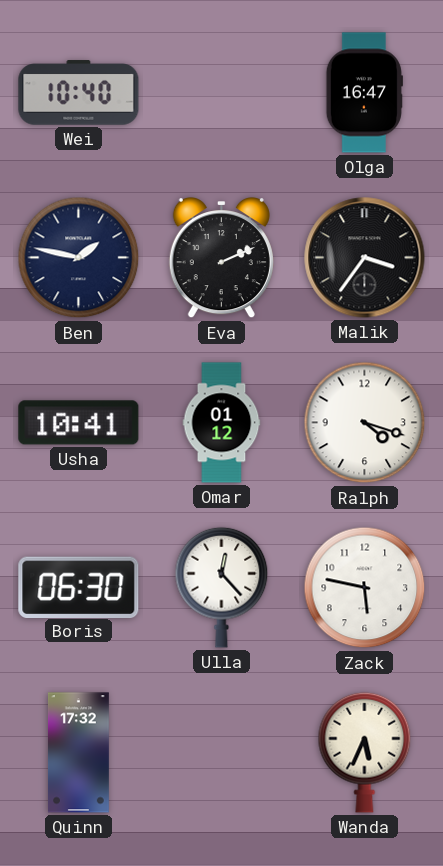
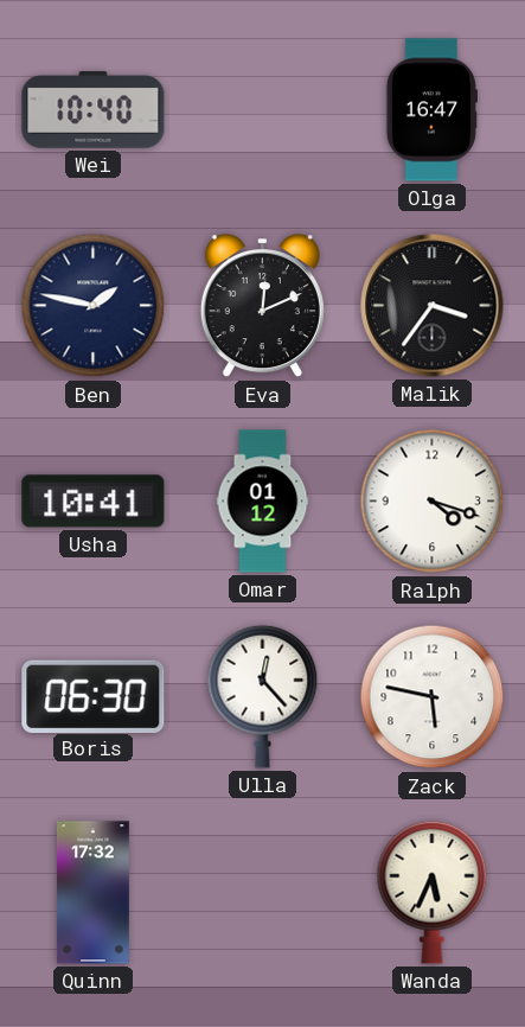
Eva: 2:11 -> 12:11
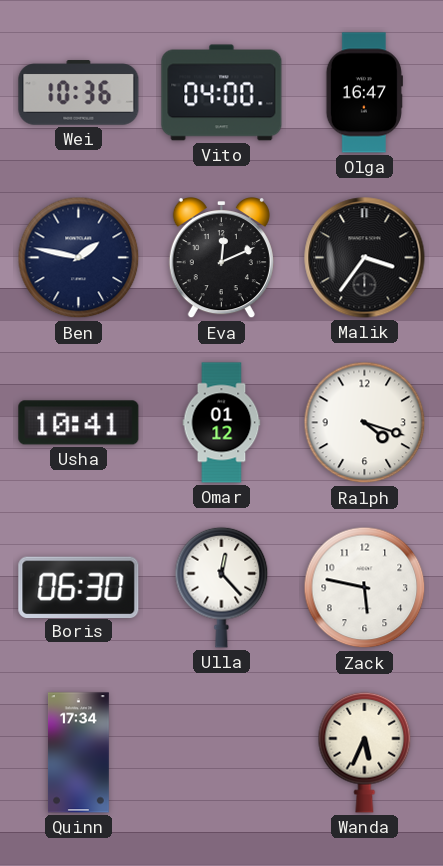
Wei: 10:40 -> 10:36
Vito: none -> 04:00
Quinn: 17:32 -> 17:34
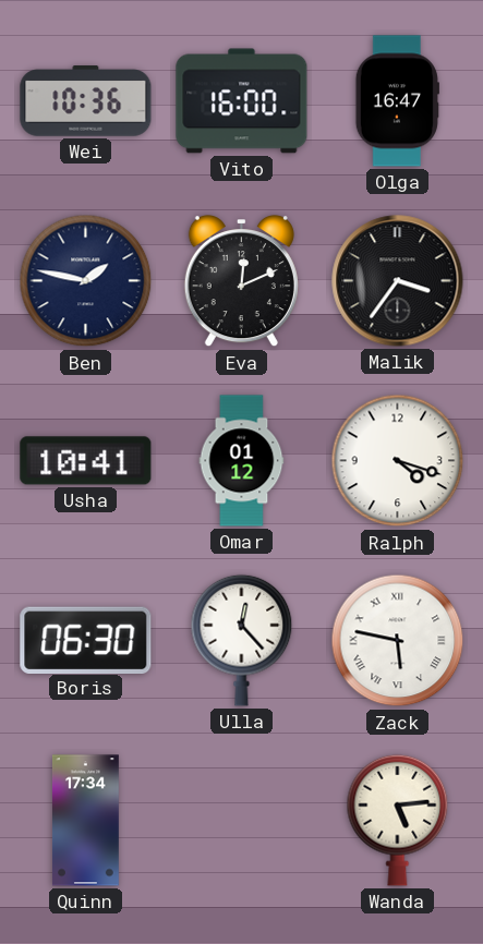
Vito: 04:00 -> 16:00
Zack numerals: Arabic -> Roman
Wanda: 5:34 -> 5:14
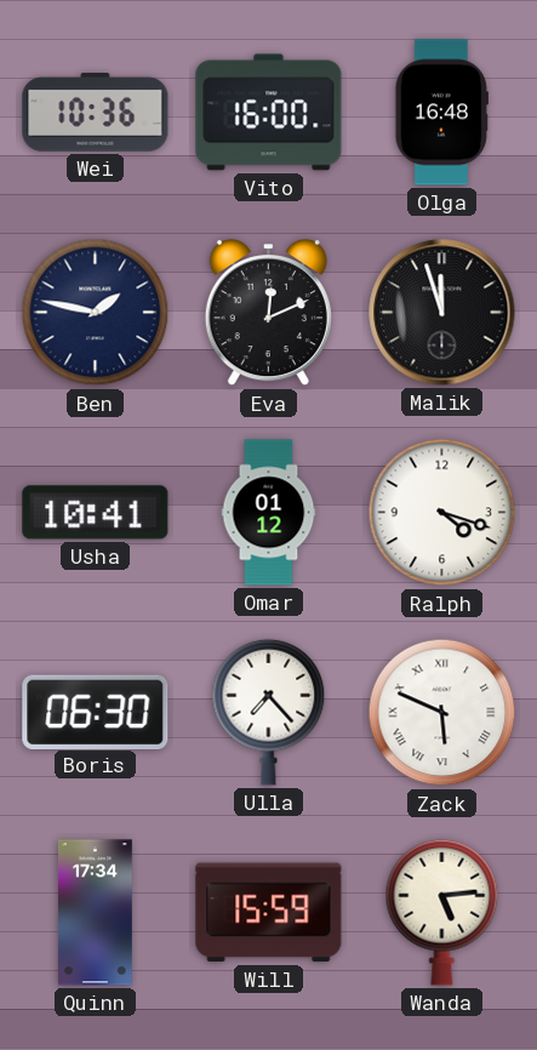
Olga: 16:47 -> 16:48
Malik: 3:36 -> 11:57
Ulla: 12:23 -> 7:23
Zack: 5:47 -> 5:49
Will: none -> 15:59
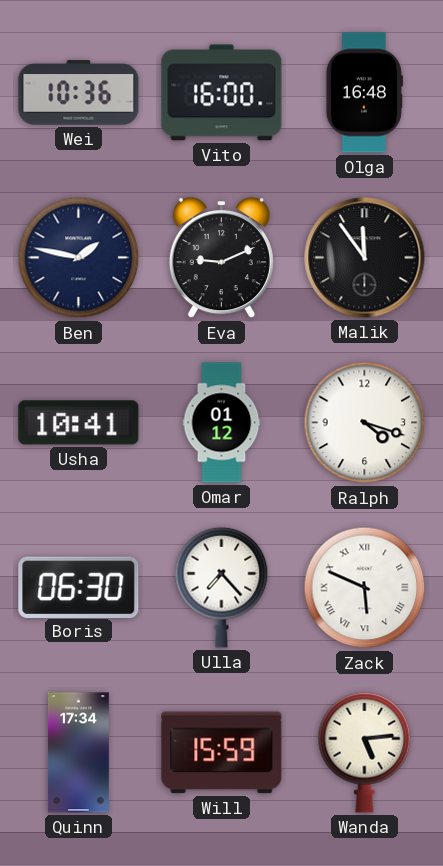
Eva: 12:11 -> 9:11
Malik: 11:57 -> 11:54
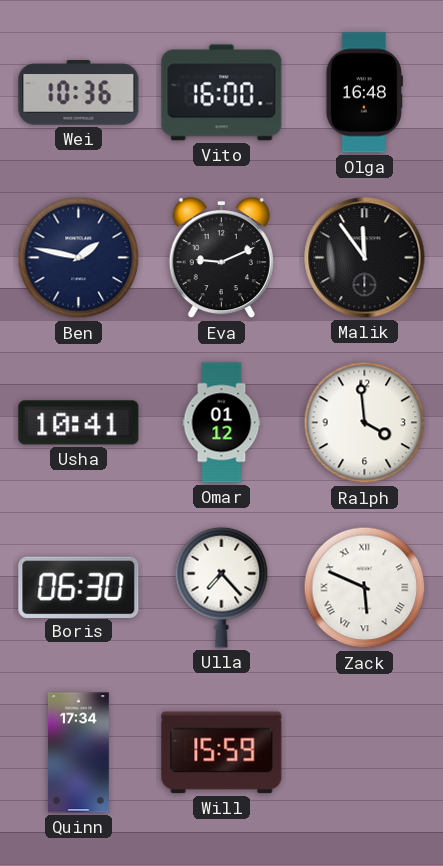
Ralph: 4:18 -> 3:59
Wanda: 5:14 -> none
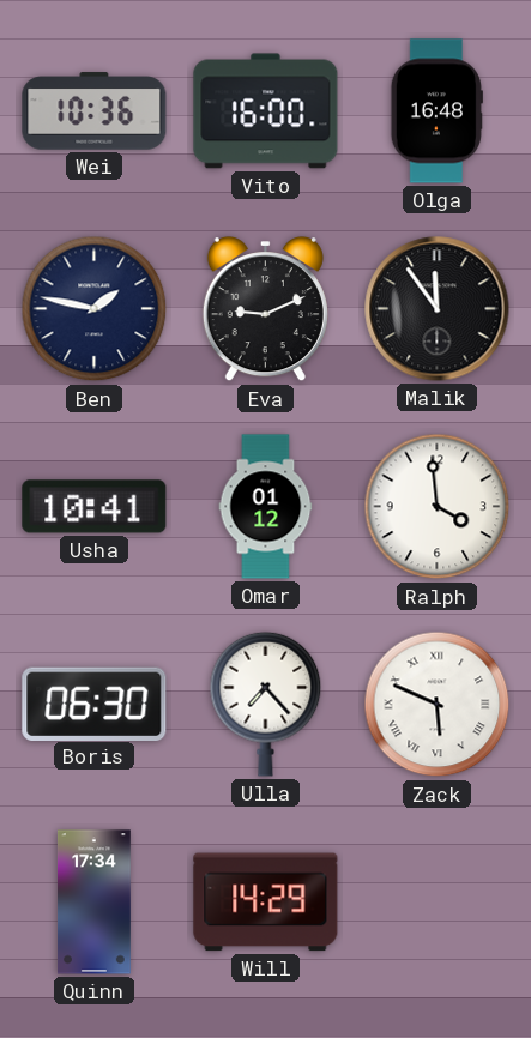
Will: 15:59 -> 14:29
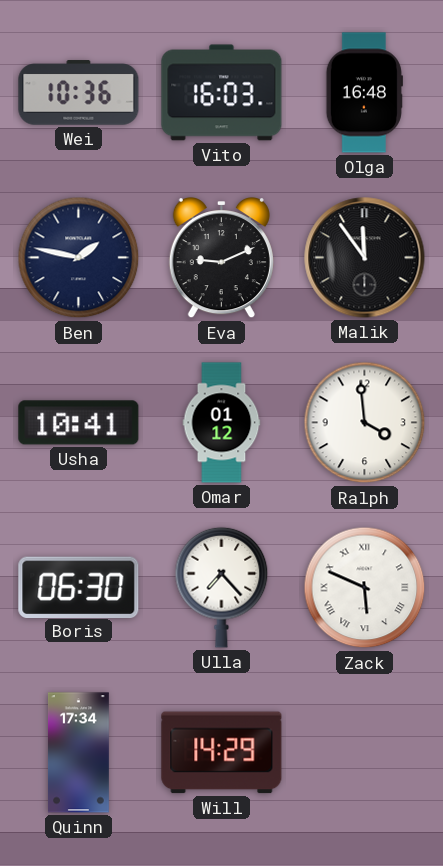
Vito: 16:00 -> 16:03
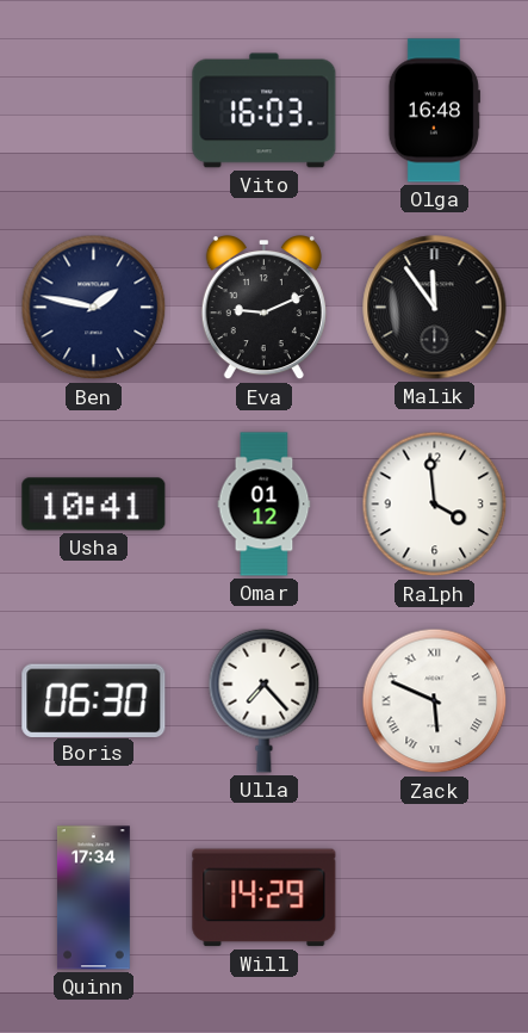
Wei: 10:36 -> none
